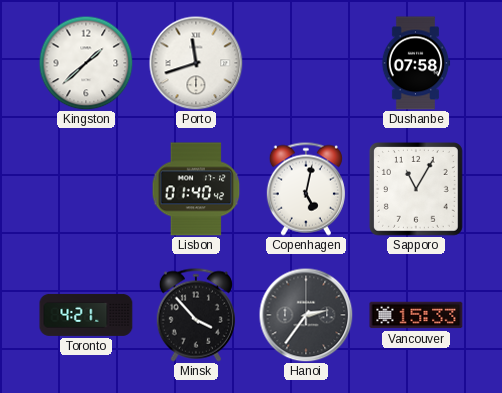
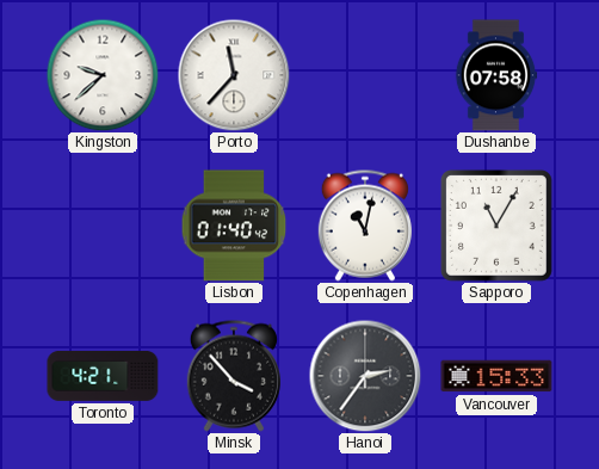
Kingston: 1:38 -> 9:38
Porto: 11:42 -> 11:37
Copenhagen: 5:02 -> 11:02
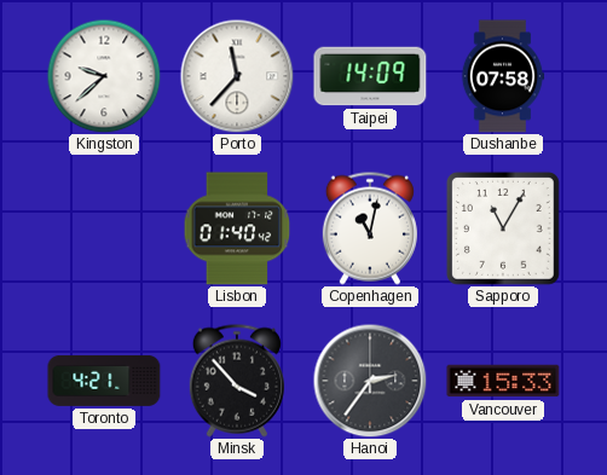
Taipei: none -> 14:09
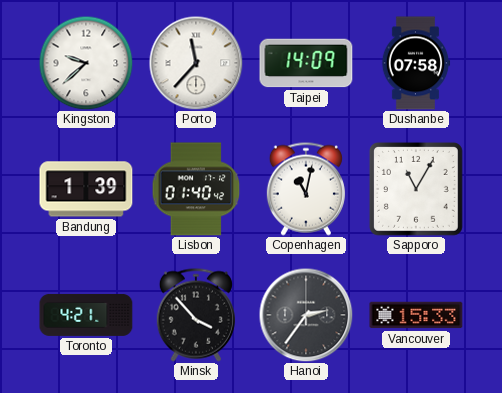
Bandung: none -> 1:39
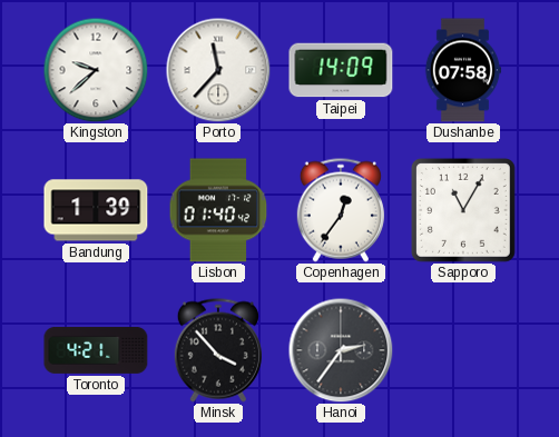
Copenhagen: 11:02 -> 12:36
Vancouver: 15:33 -> none
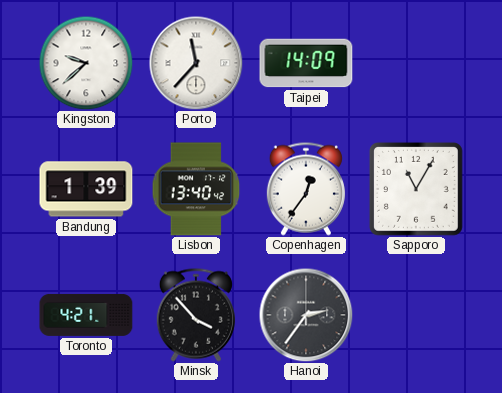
Dushanbe: 07:58 -> none
Lisbon: 01:40 -> 13:40
